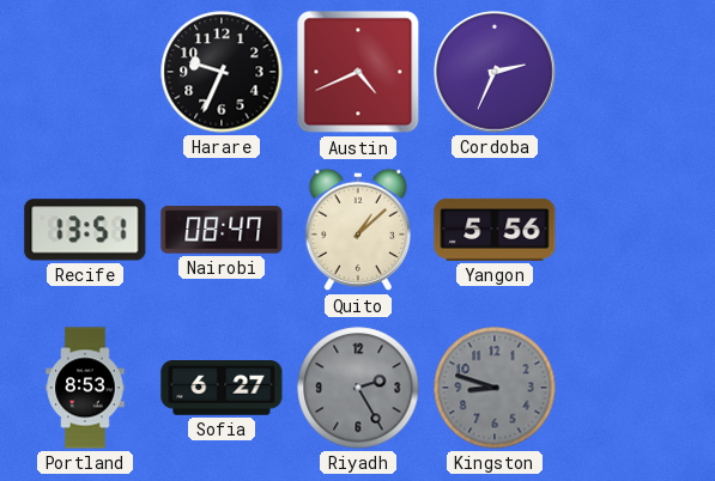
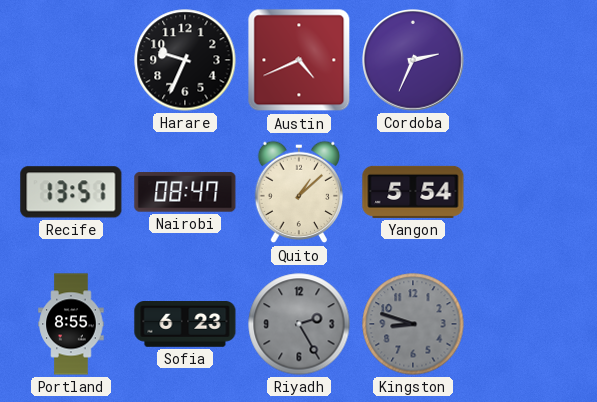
Yangon: 5:56 -> 5:54
Portland: 8:53 -> 8:55
Sofia: 6:27 -> 6:23
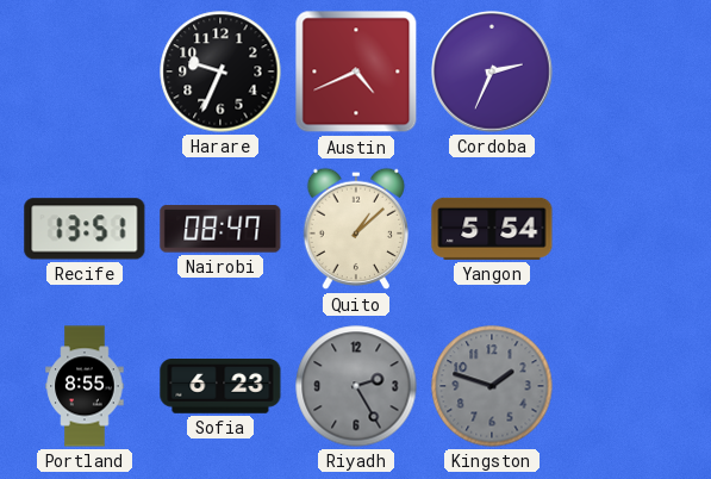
Kingston: 8:48 -> 1:48
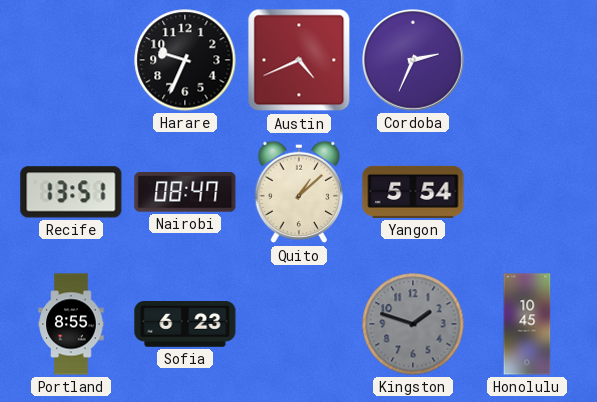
Riyadh: 2:25 -> none
Honolulu: none -> 10:45
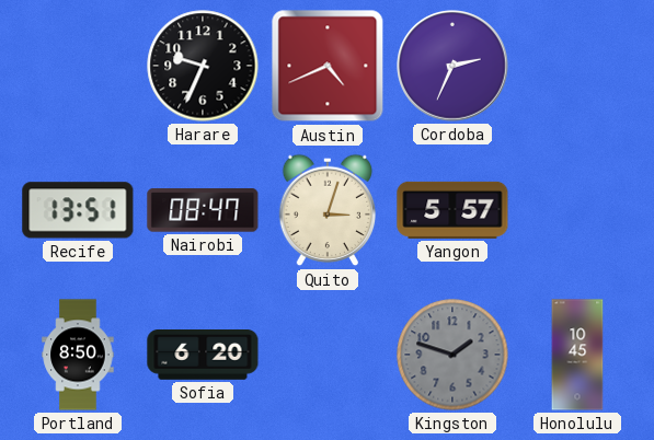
Quito: 1:08 -> 3:03
Yangon: 5:54 -> 5:57
Portland: 8:55 -> 8:50
Sofia: 6:23 -> 6:20
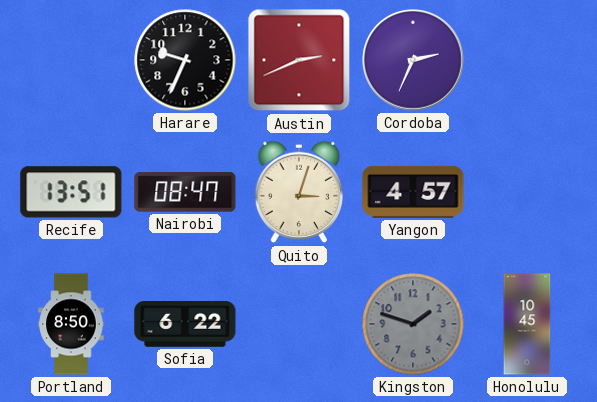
Austin: 4:41 -> 2:41
Yangon: 5:57 -> 4:57
Sofia: 6:20 -> 6:22
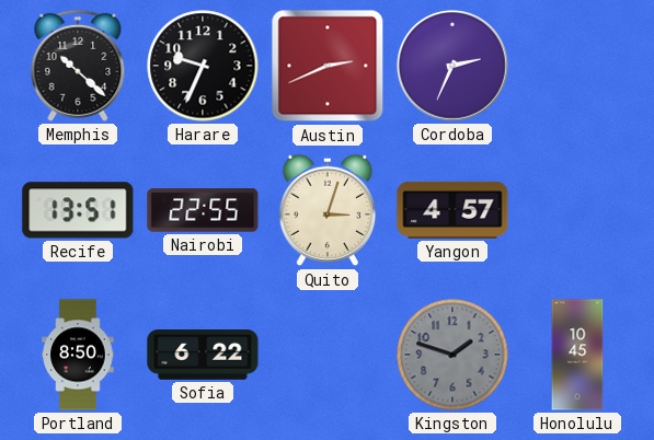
Memphis: none -> 10:22
Nairobi: 08:47 -> 22:55
